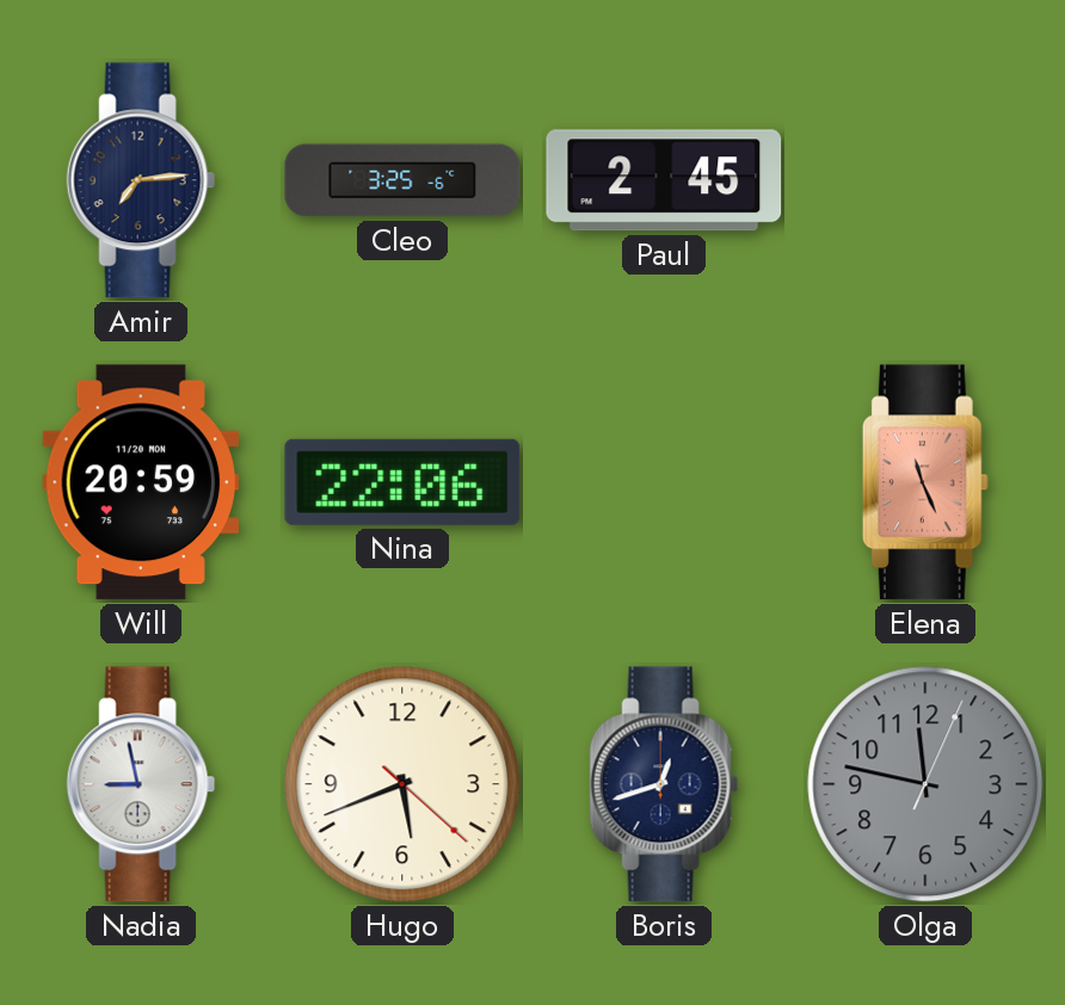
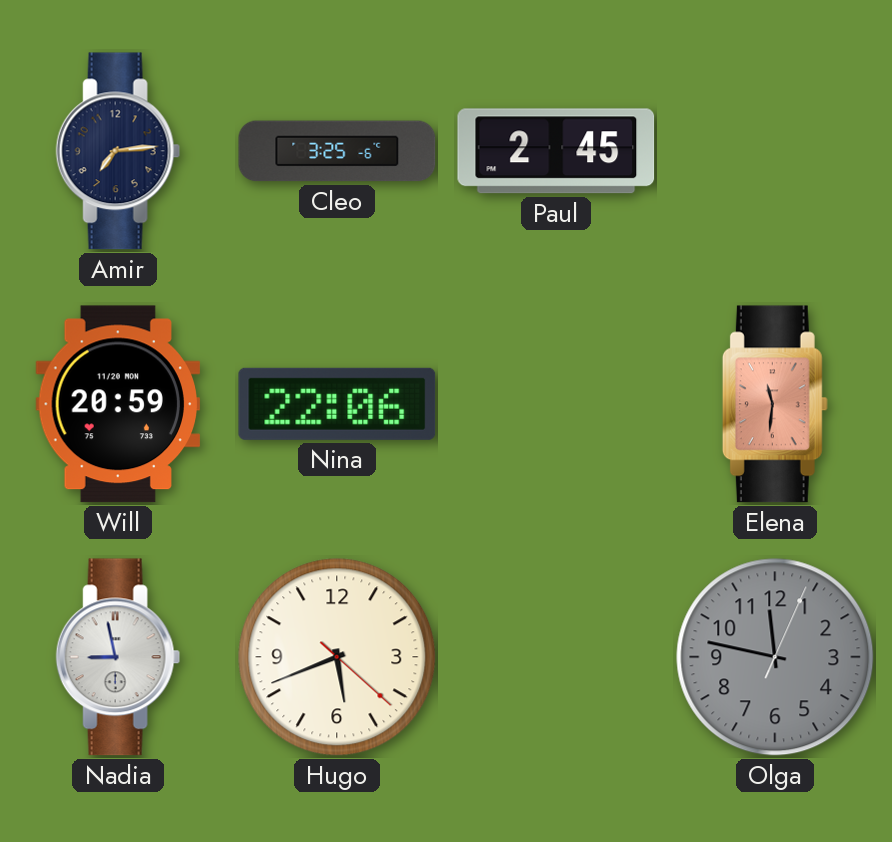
Elena: 11:26 -> 11:31
Boris: 12:42 -> none
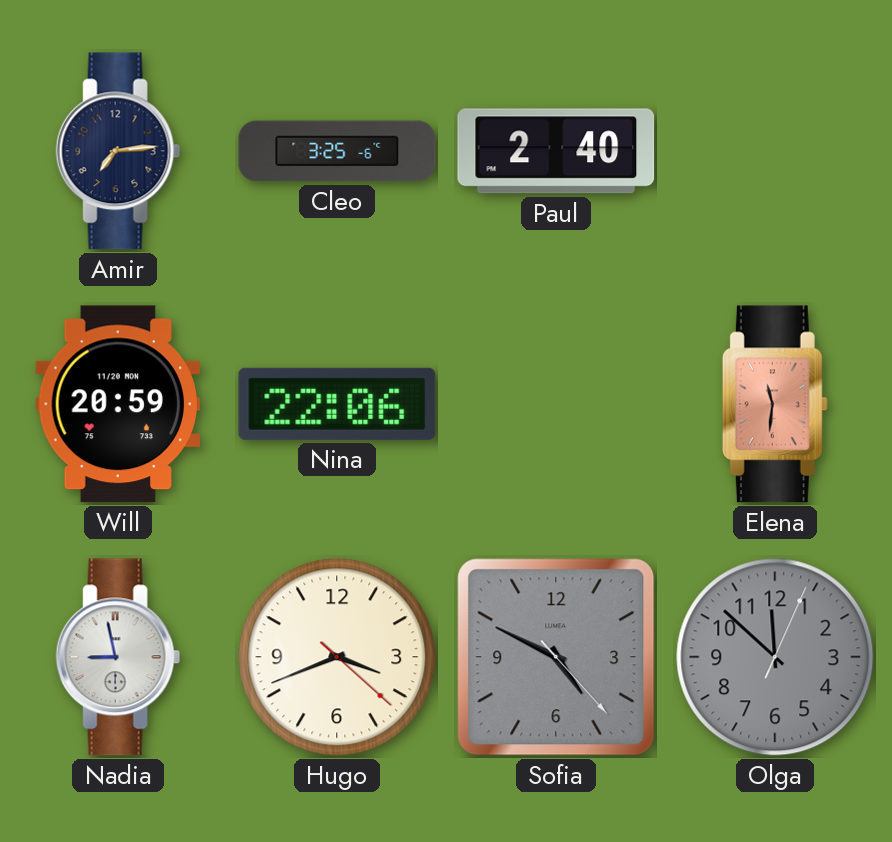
Paul: 2:45 -> 2:40
Hugo: 5:41 -> 3:41
Sofia: none -> 4:49
Olga: 11:47 -> 11:52
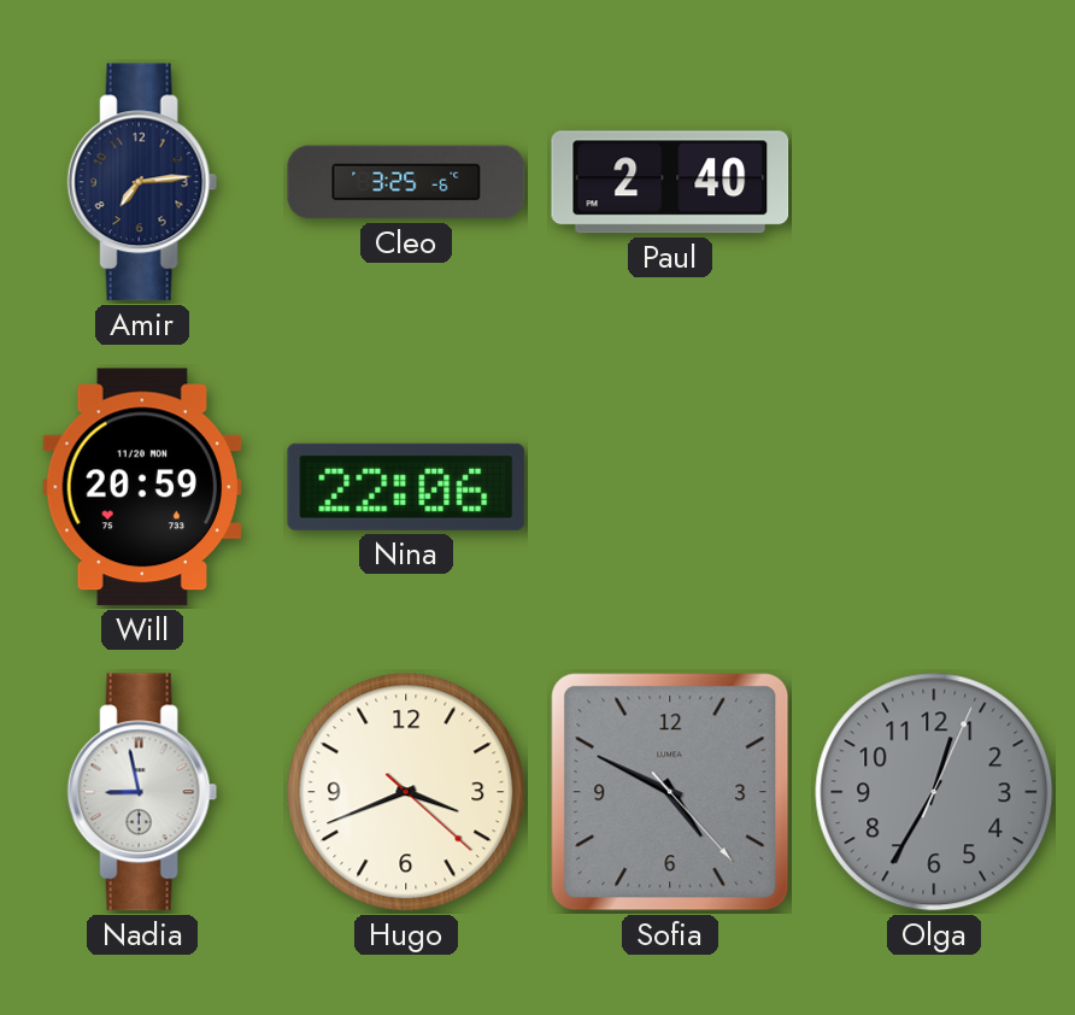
Elena: 11:31 -> none
Olga: 11:52 -> 12:35
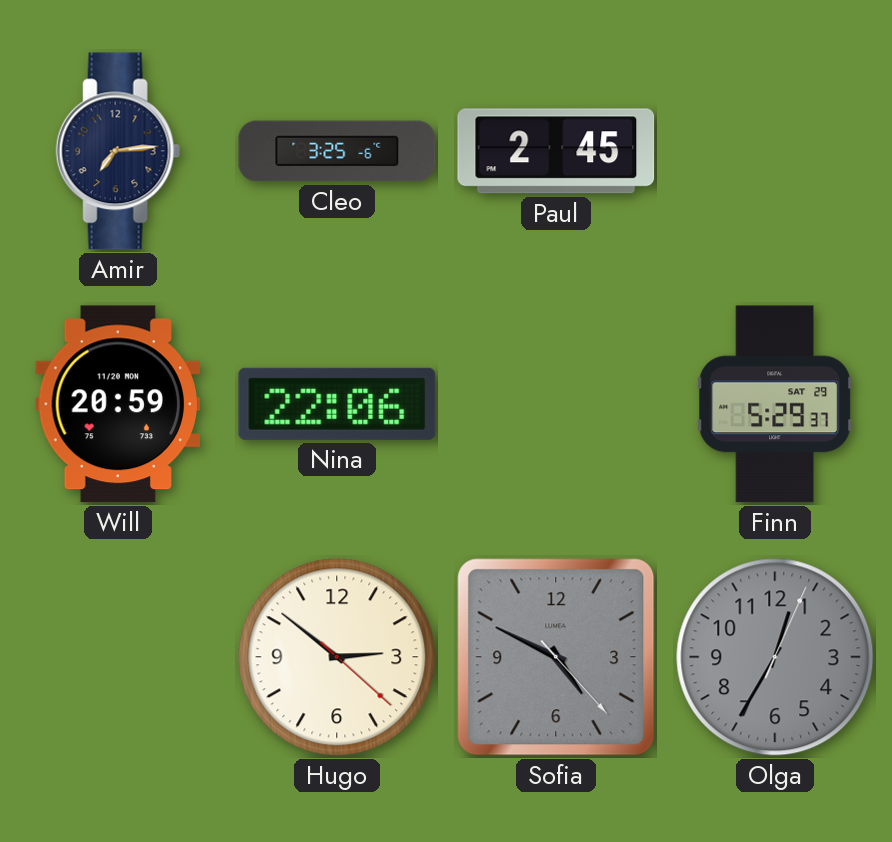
Paul: 2:40 -> 2:45
Finn: none -> 5:29
Nadia: 8:58 -> none
Hugo: 3:41 -> 2:51
